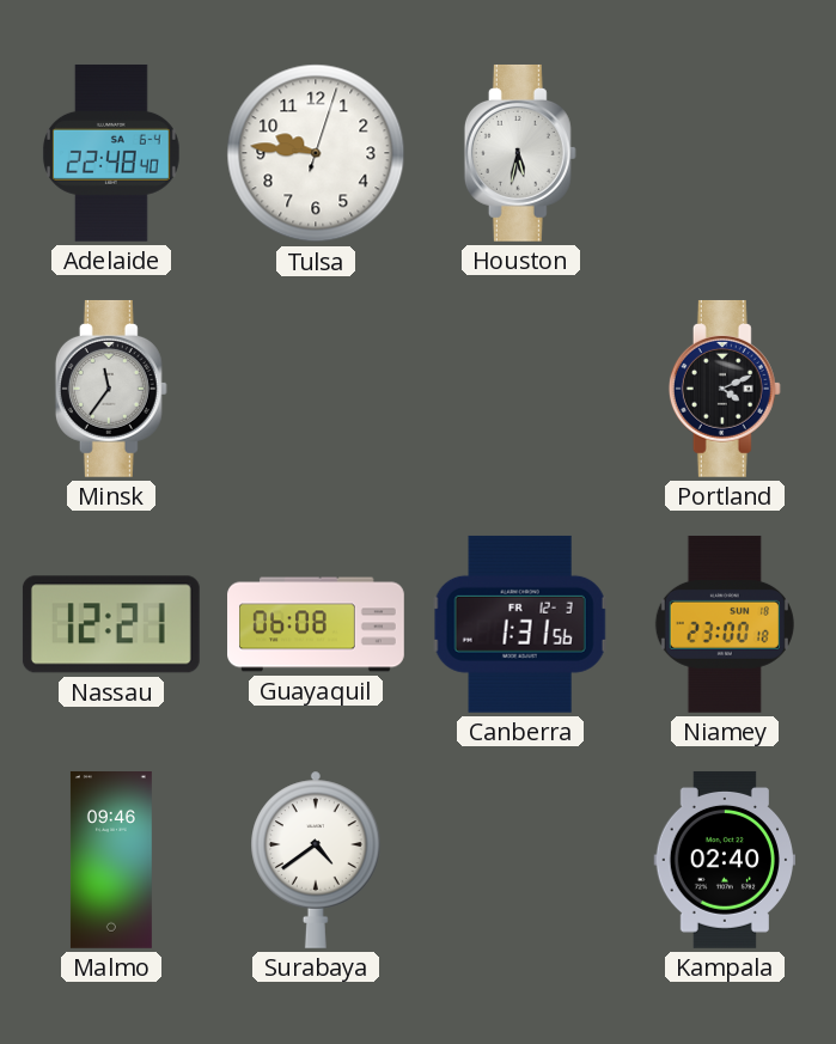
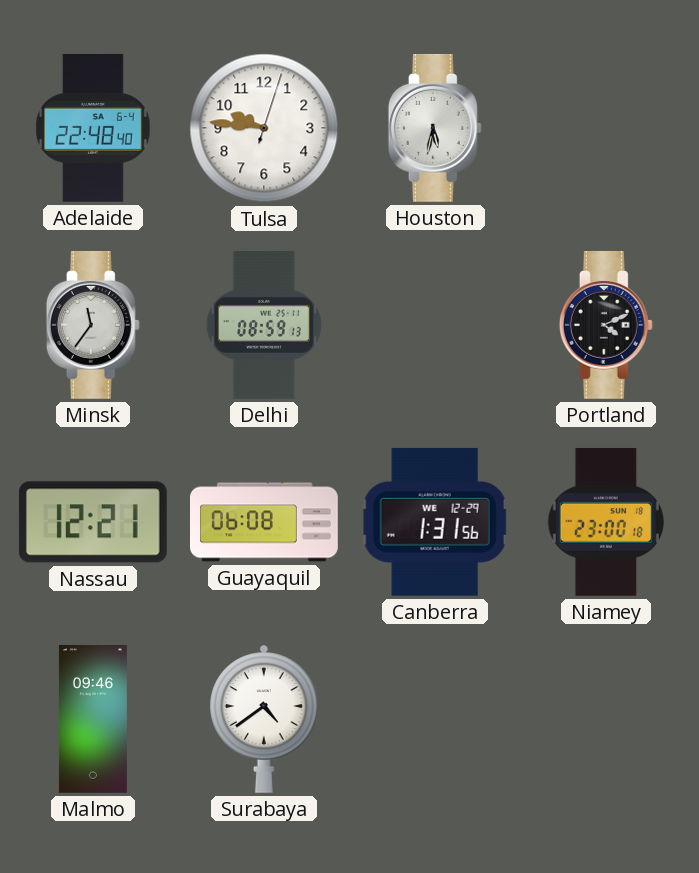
Delhi: none -> 08:59
Canberra date: FR 12-3 -> WE 12-29
Kampala: 02:40 -> none
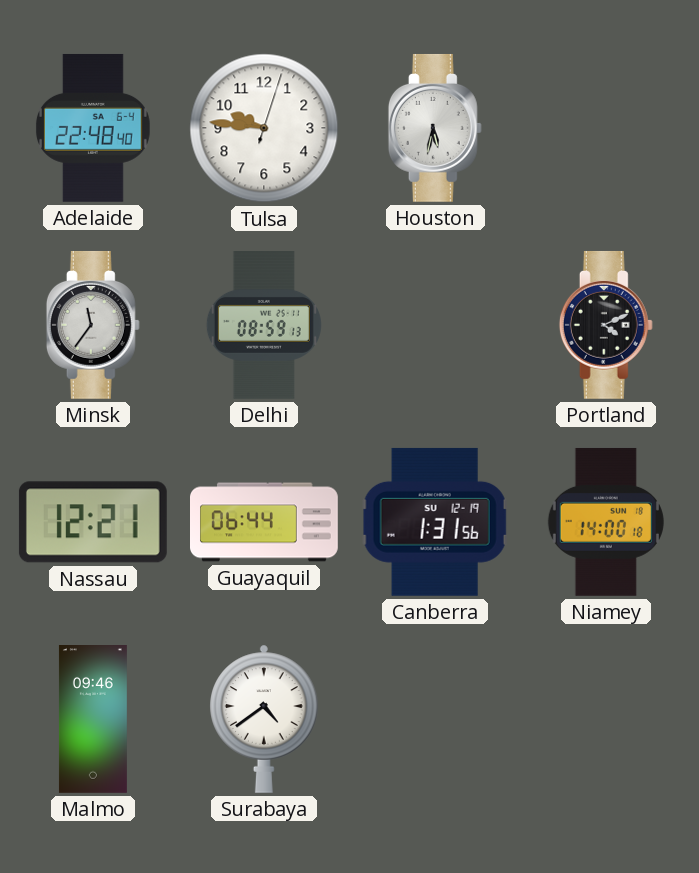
Guayaquil: 06:08 -> 06:44
Canberra date: WE 12-29 -> SU 12-19
Niamey: 23:00 -> 14:00
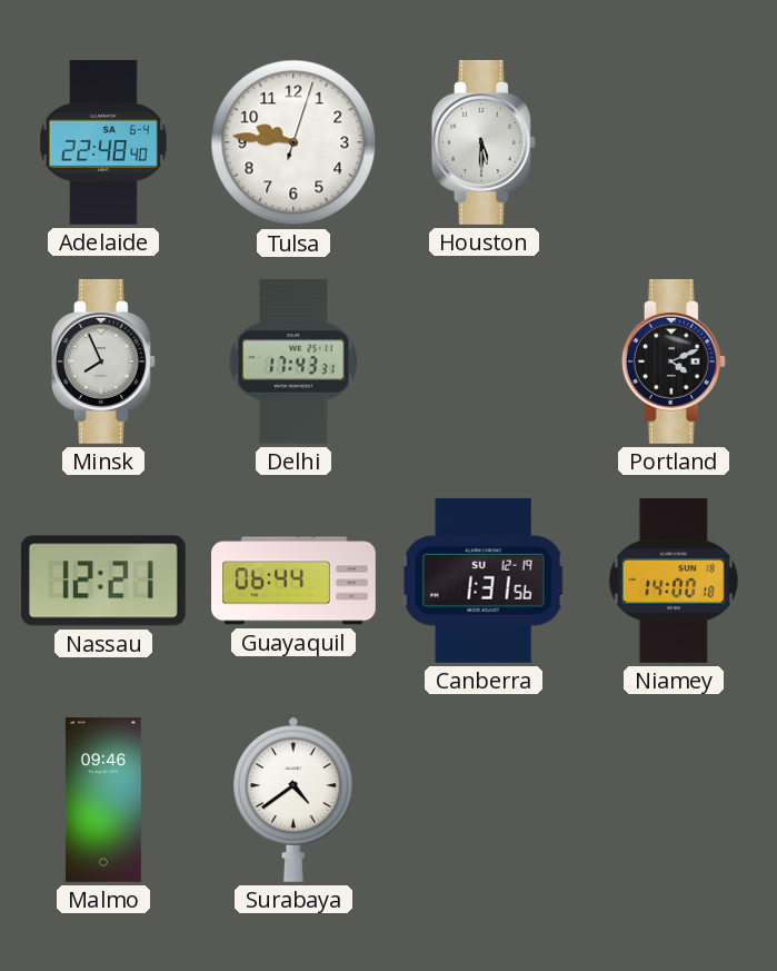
Houston: 5:32 -> 5:30
Minsk: 11:36 -> 7:56
Delhi: 08:59 -> 17:43
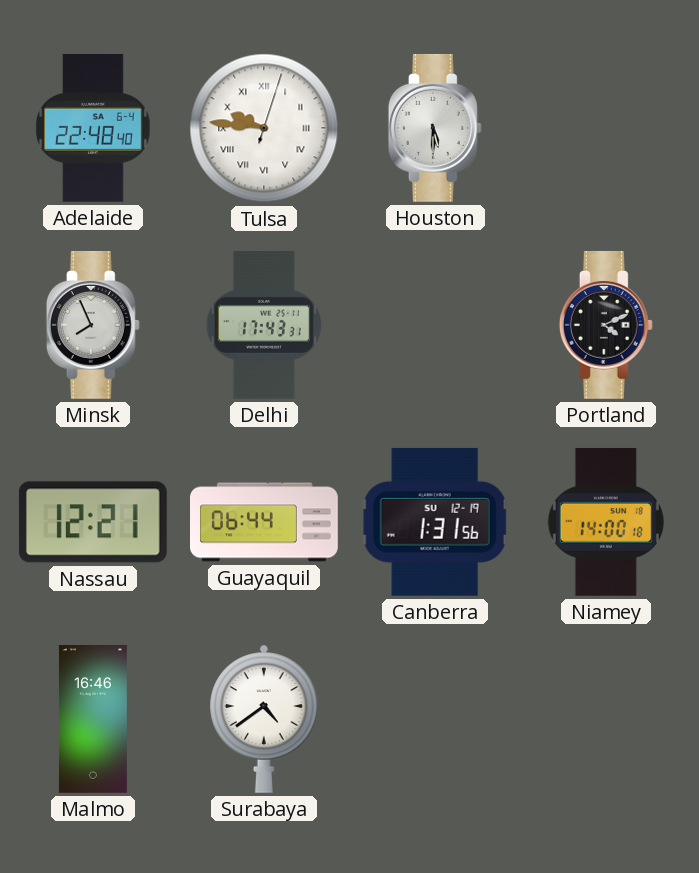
Tulsa numerals: Arabic -> Roman
Malmo: 09:46 -> 16:46
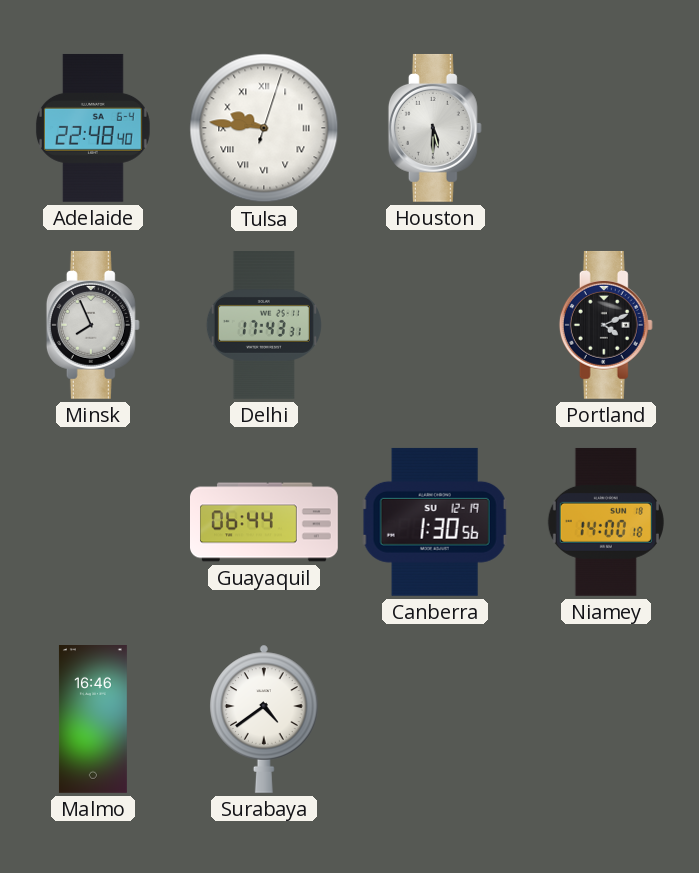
Nassau: 12:21 -> none
Canberra: 1:31 -> 1:30
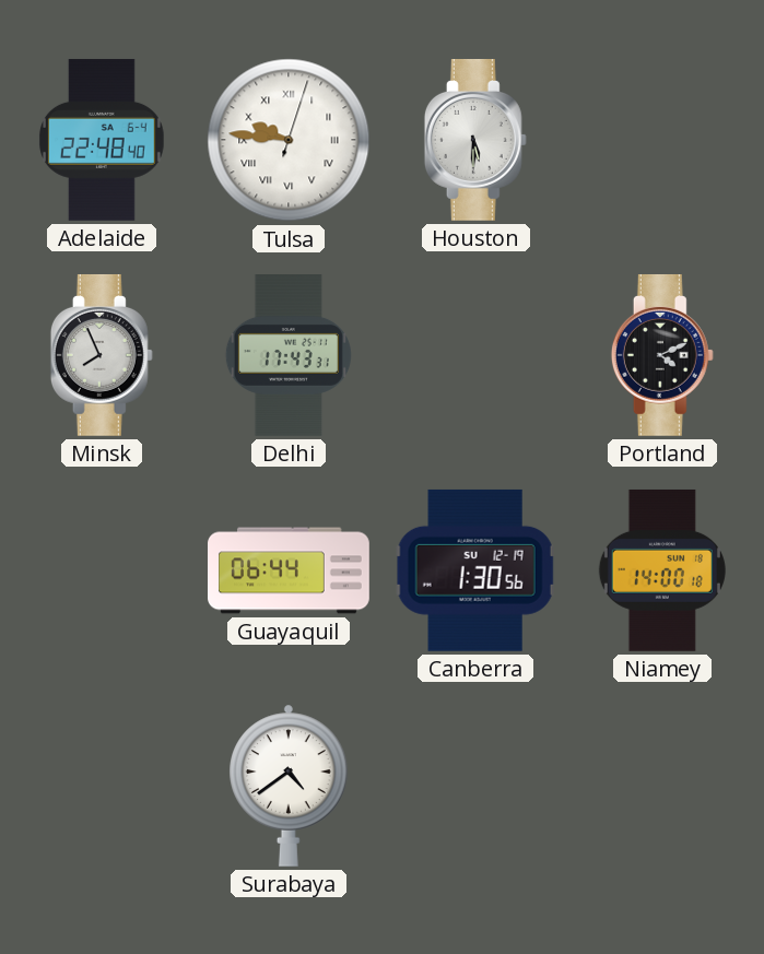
Malmo: 16:46 -> none
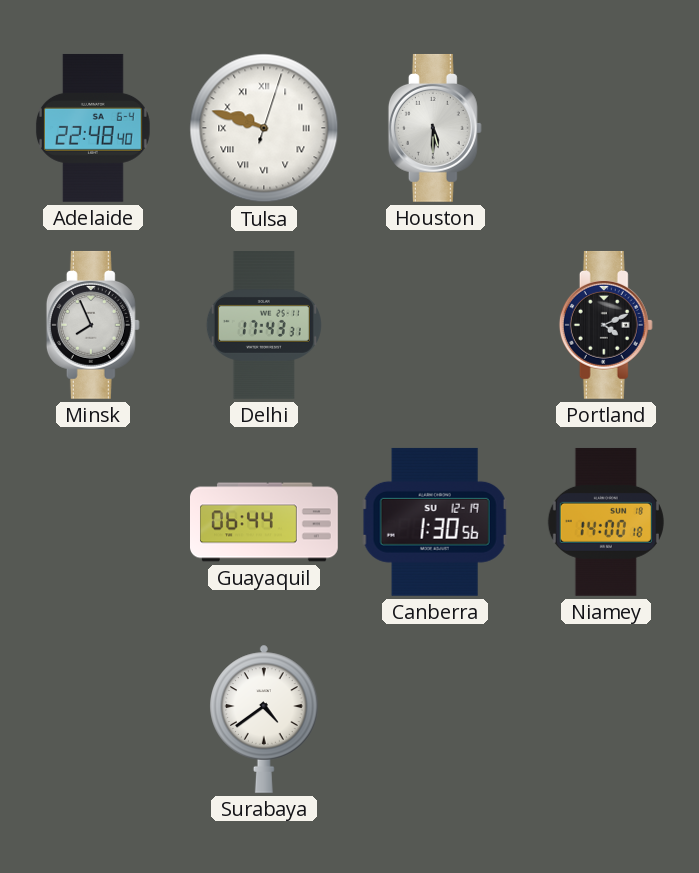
Tulsa: 9:46 -> 9:48
